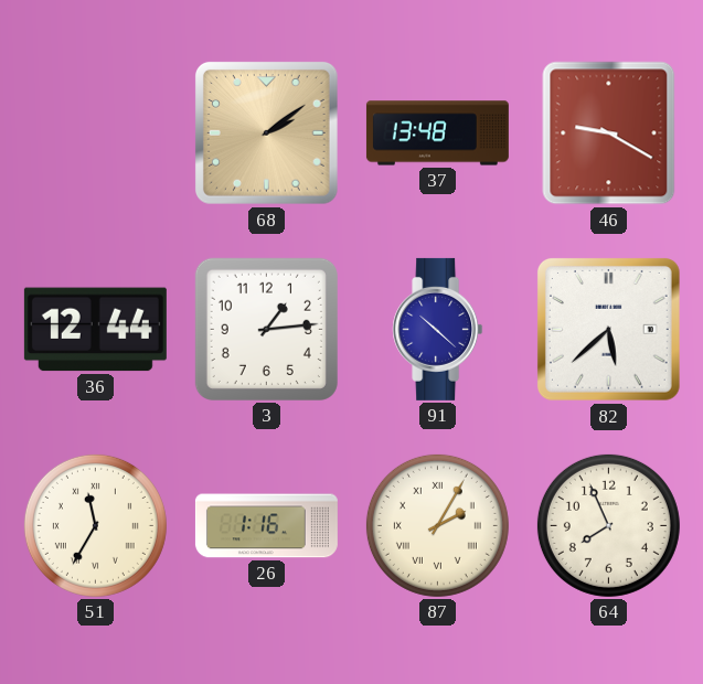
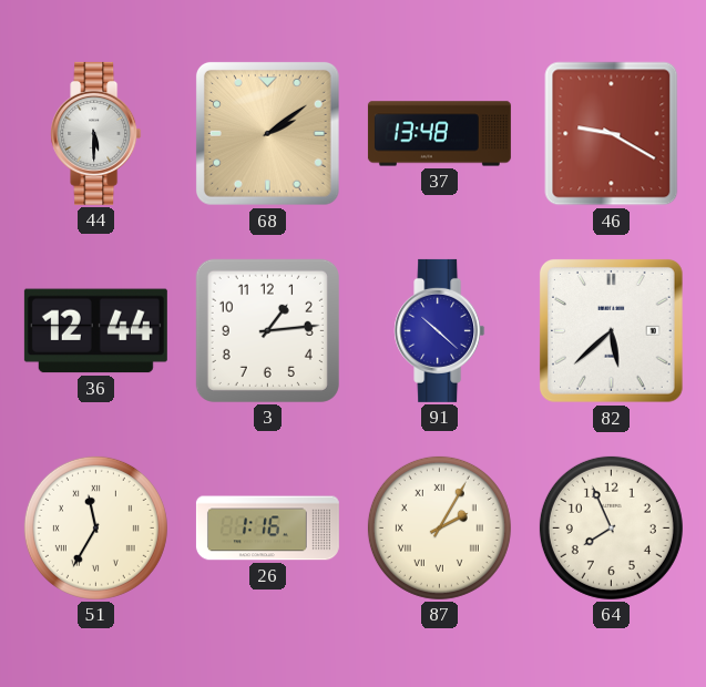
44: none -> 5:30
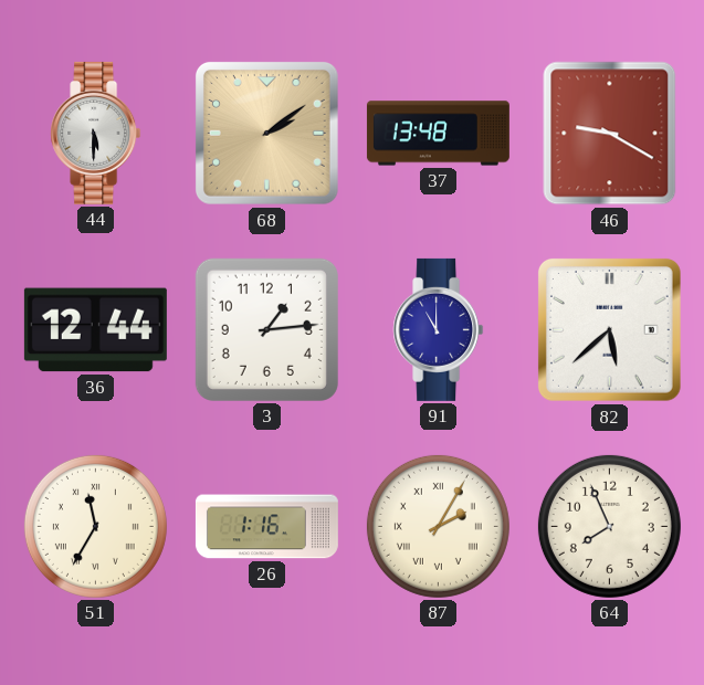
91: 10:22 -> 11:00
